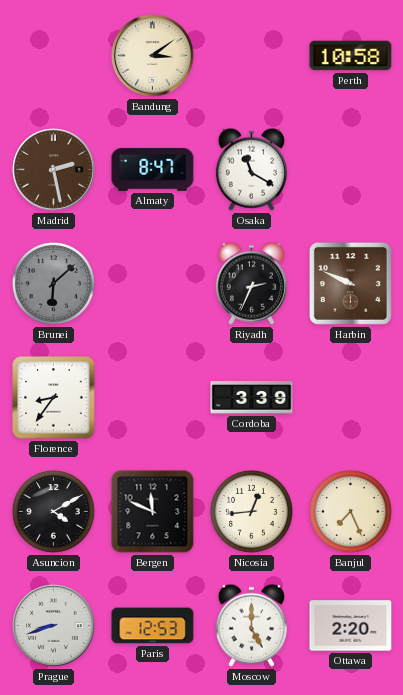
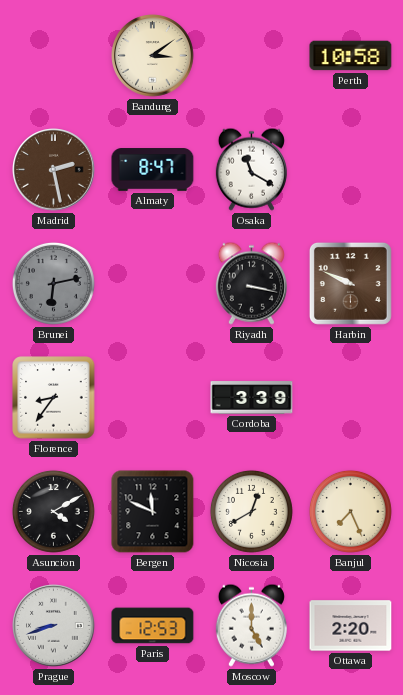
Brunei: 6:08 -> 6:13
Riyadh: 2:34 -> 3:17
Nicosia: 12:44 -> 12:40
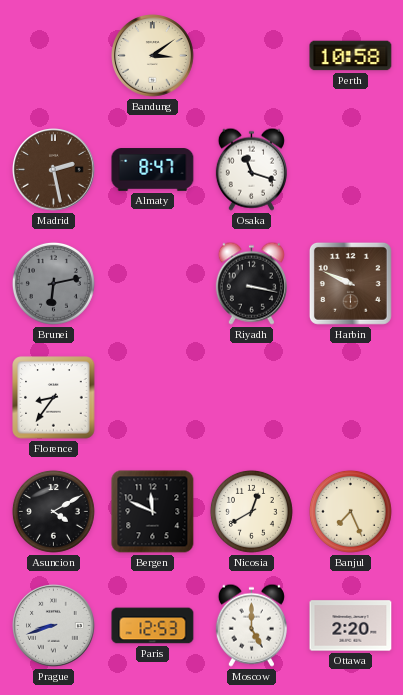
Osaka: 11:20 -> 11:18
Cordoba: 3:39 -> none
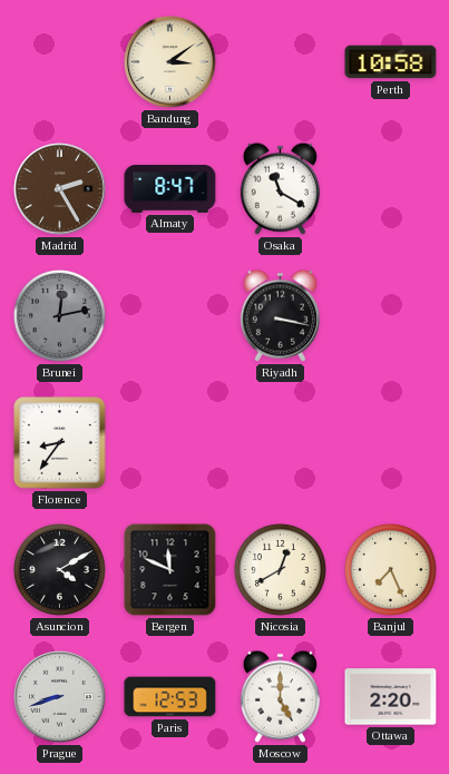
Madrid: 2:28 -> 2:25
Osaka: 11:18 -> 11:20
Brunei: 6:13 -> 12:13
Harbin: 9:49 -> none
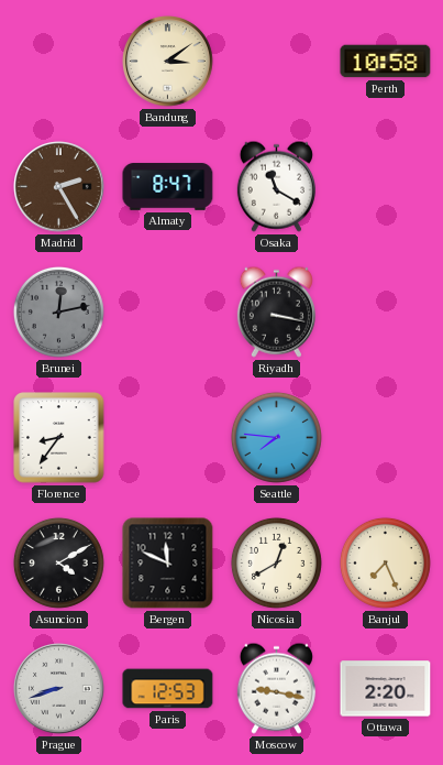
Seattle: none -> 7:46
Moscow: 5:00 -> 9:17
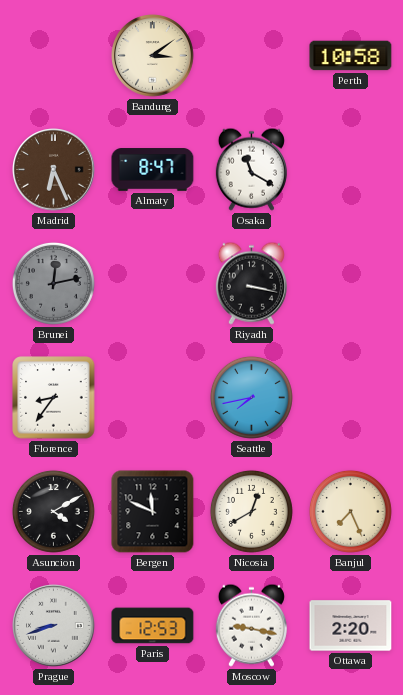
Madrid: 2:25 -> 6:26
Seattle: 7:46 -> 7:43
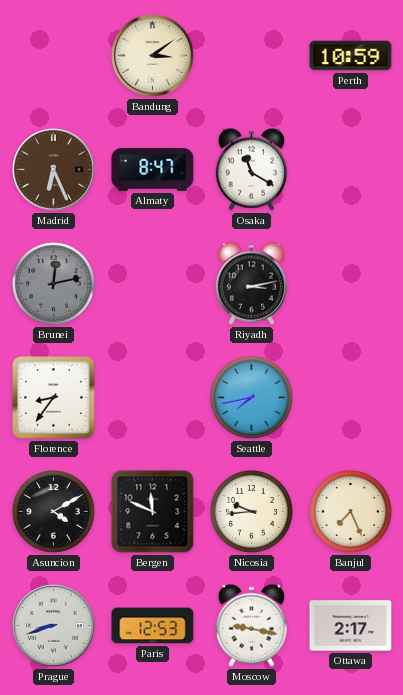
Perth: 10:58 -> 10:59
Riyadh: 3:17 -> 3:13
Nicosia: 12:40 -> 9:44
Ottawa: 2:20 -> 2:17
